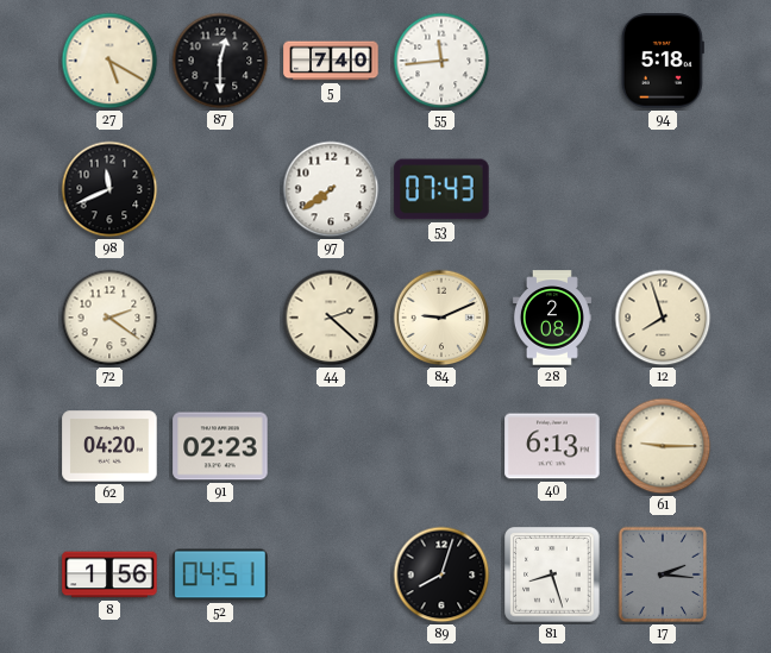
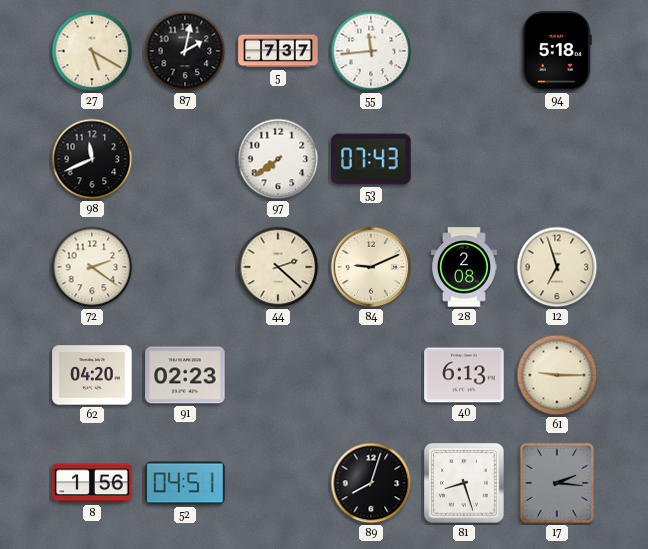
87: 12:30 -> 2:02
5: 7:40 -> 7:37
12: 7:57 -> 6:57
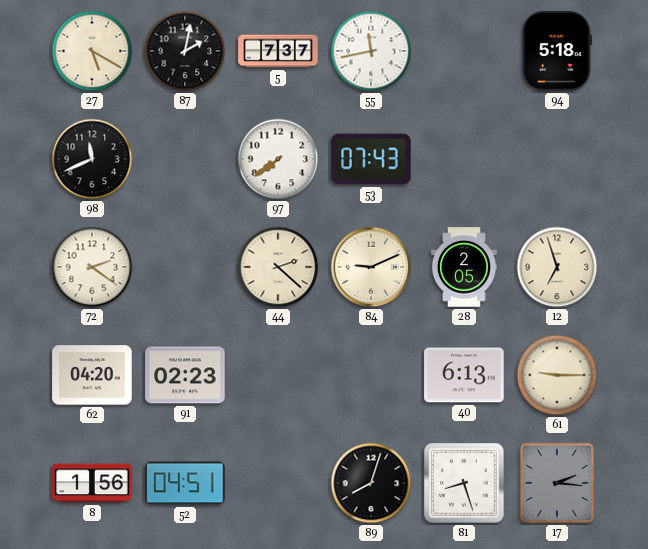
55: 11:44 -> 11:43
28: 2:08 -> 2:05
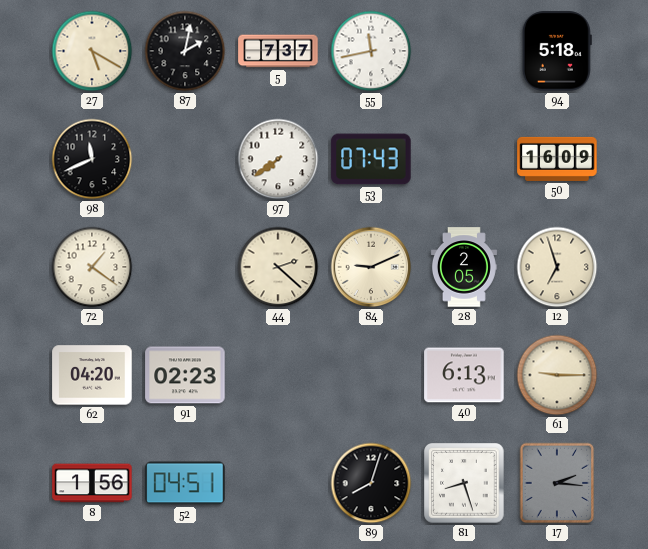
50: none -> 16:09
72: 2:21 -> 1:21
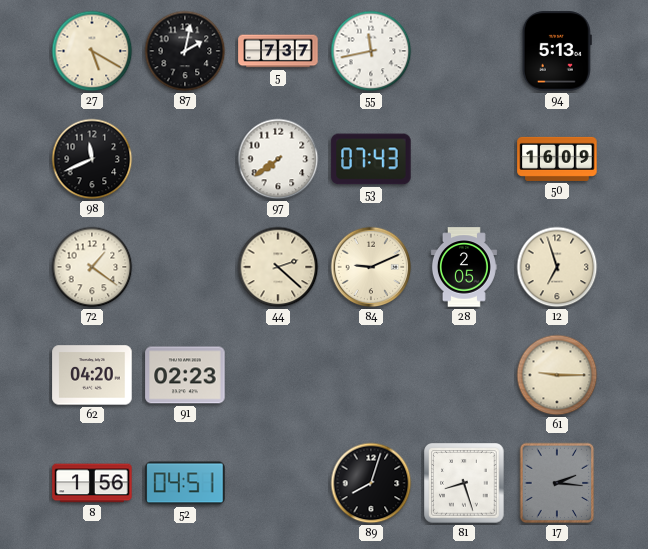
94: 5:18 -> 5:13
40: 6:13 -> none
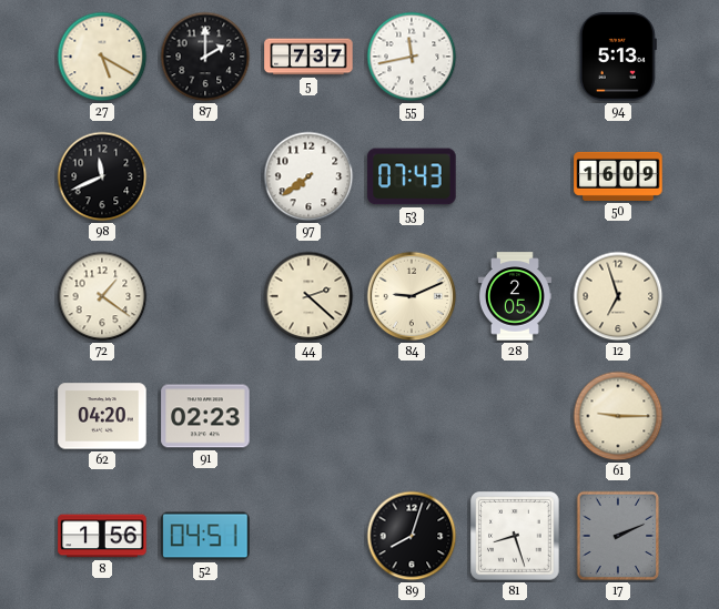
87: 2:02 -> 2:00
17: 2:16 -> 2:11
